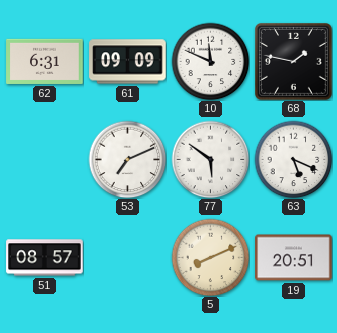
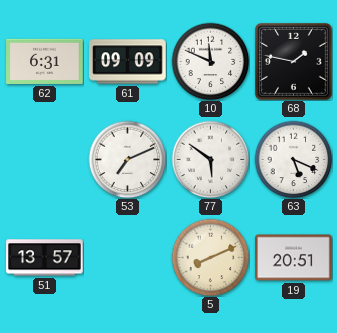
51: 08:57 -> 13:57
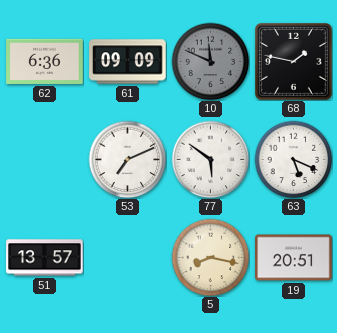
62: 6:31 -> 6:36
10 dial: white -> grey
5: 8:11 -> 8:17
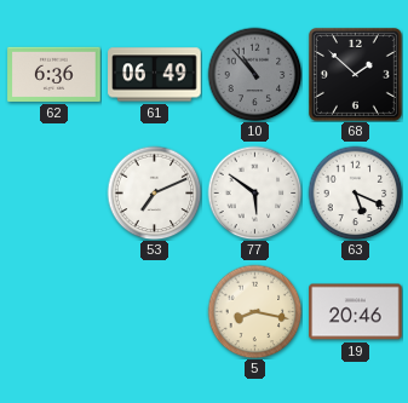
61: 09:09 -> 06:49
10: 11:49 -> 10:53
68: 1:47 -> 1:52
51: 13:57 -> none
19: 20:51 -> 20:46
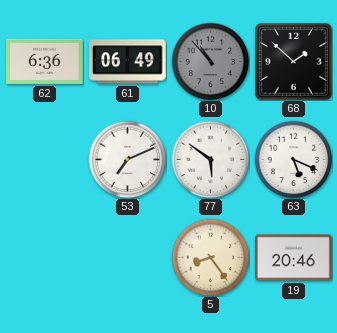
5: 8:17 -> 8:24
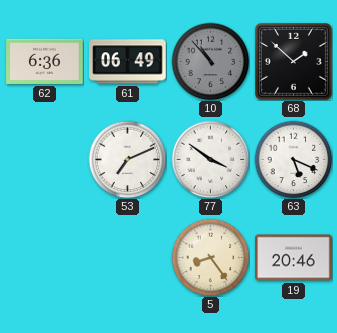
77: 5:51 -> 3:51
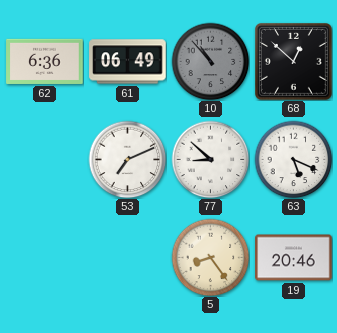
68: 1:52 -> 12:52
77: 3:51 -> 8:52
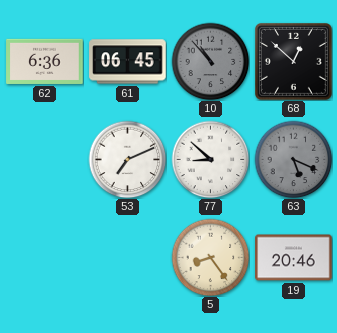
61: 06:49 -> 06:45
63 dial: white -> grey
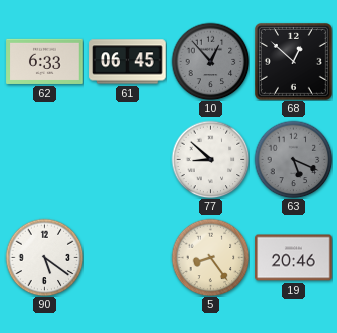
62: 6:36 -> 6:33
10: 10:53 -> 12:53
53: 7:11 -> none
90: none -> 5:21
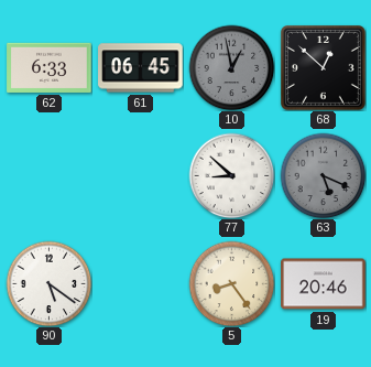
10: 12:53 -> 12:58
